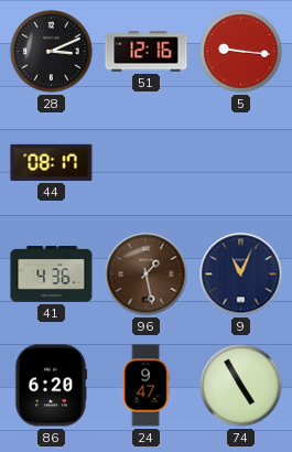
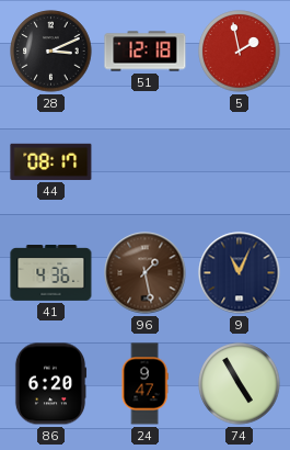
51: 12:16 -> 12:18
5: 9:16 -> 1:58
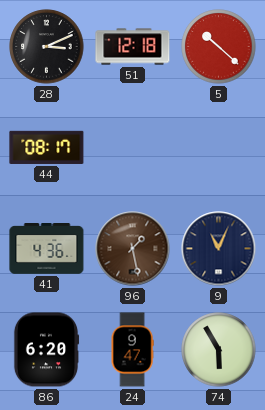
5: 1:58 -> 10:22
74: 4:55 -> 5:55
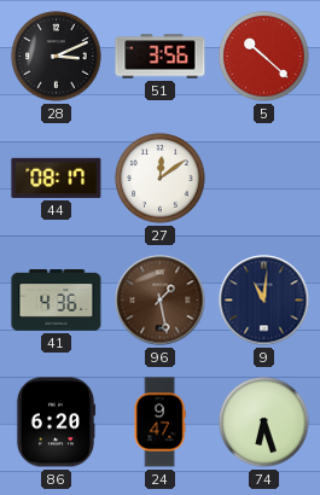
51: 12:18 -> 3:56
27: none -> 12:09
9: 11:04 -> 11:01
74: 5:55 -> 6:27
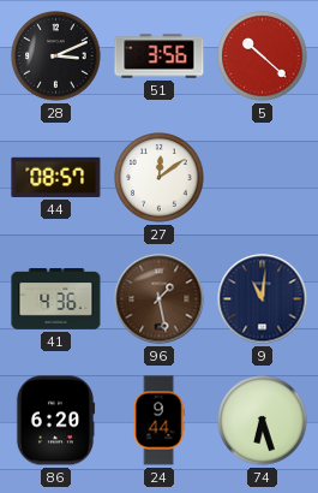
44: 08:17 -> 08:57
24: 9:47 -> 9:44
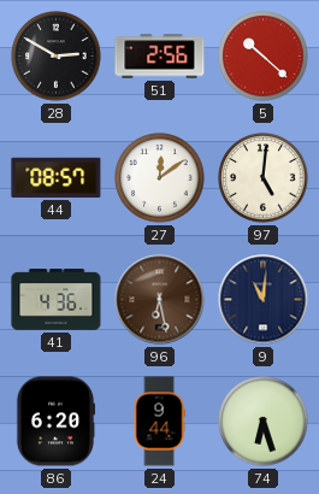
28: 3:11 -> 2:50
51: 3:56 -> 2:56
97: none -> 5:01
96: 1:28 -> 6:28
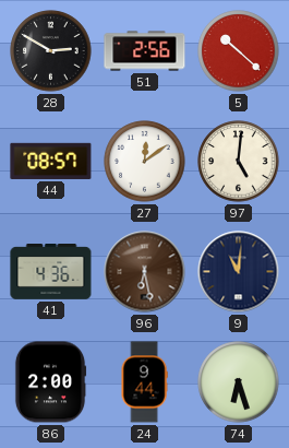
86: 6:20 -> 2:00
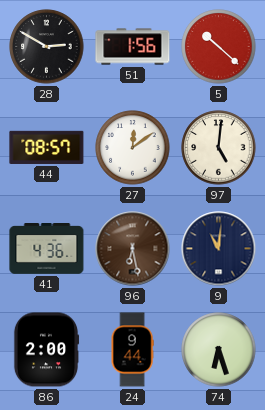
51: 2:56 -> 1:56
